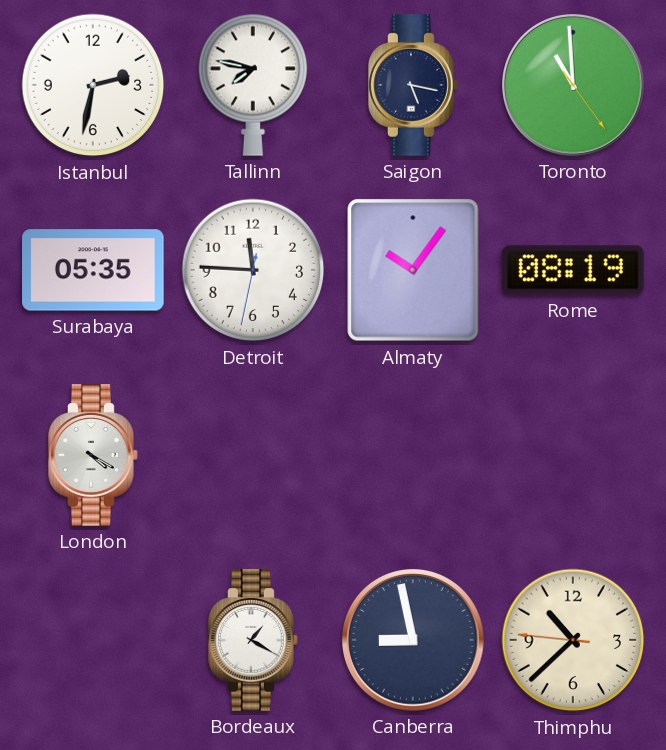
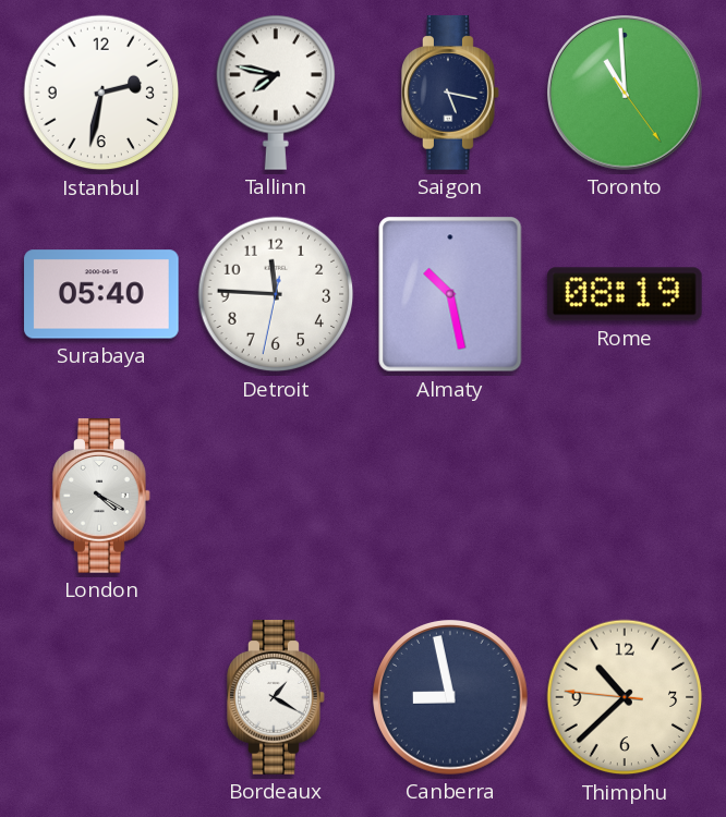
Surabaya: 05:35 -> 05:40
Almaty: 10:06 -> 10:28
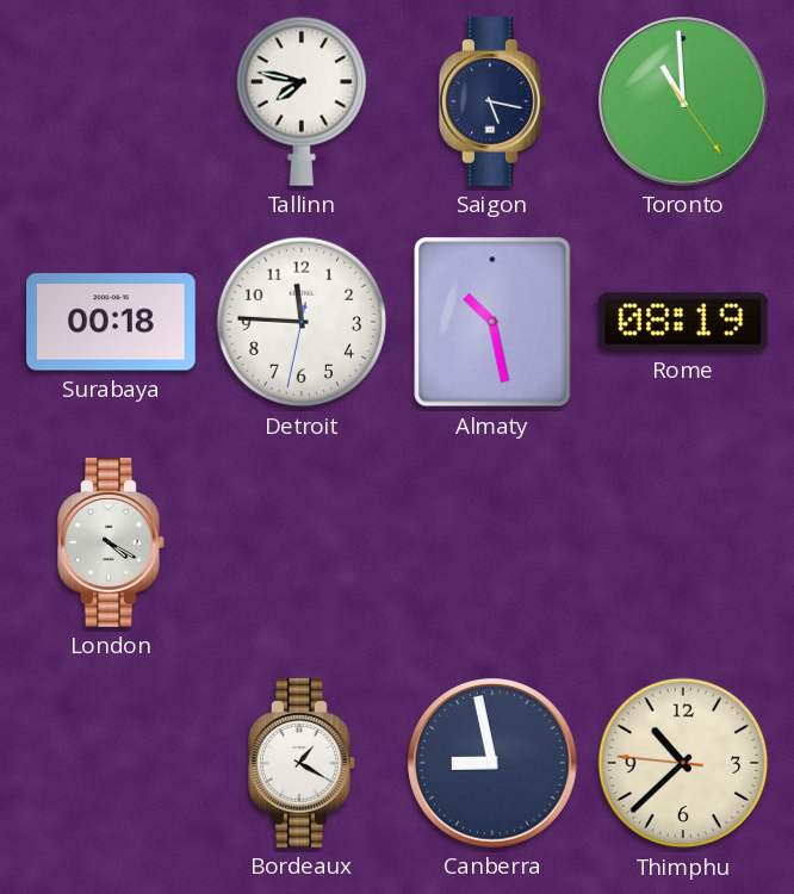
Istanbul: 2:32 -> none
Surabaya: 05:40 -> 00:18
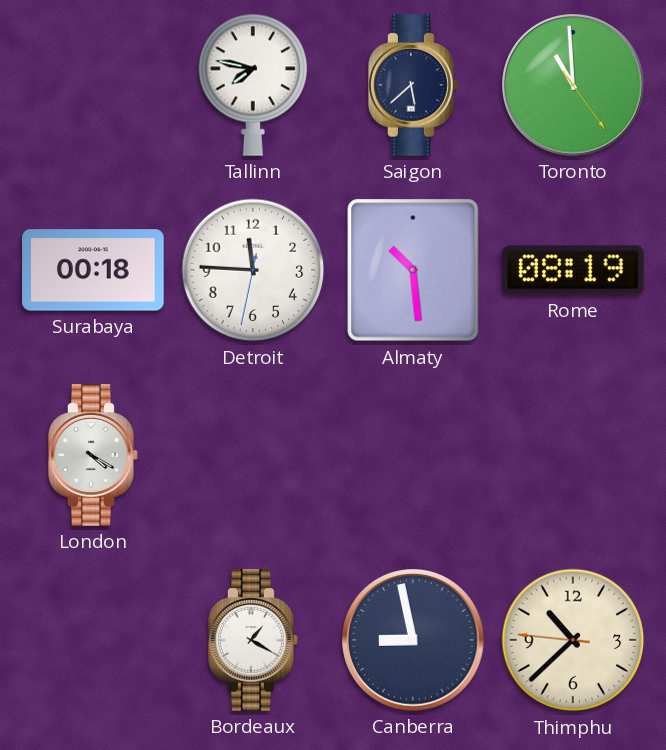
Saigon: 5:17 -> 5:38
Almaty: 10:28 -> 10:29
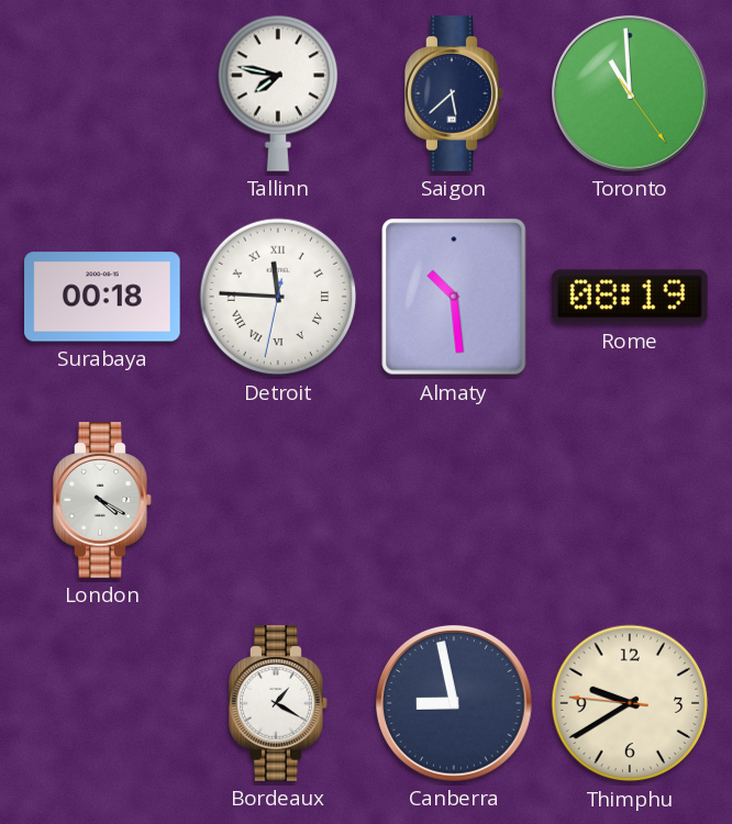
Detroit numerals: Arabic -> Roman
Thimphu: 10:37 -> 9:39
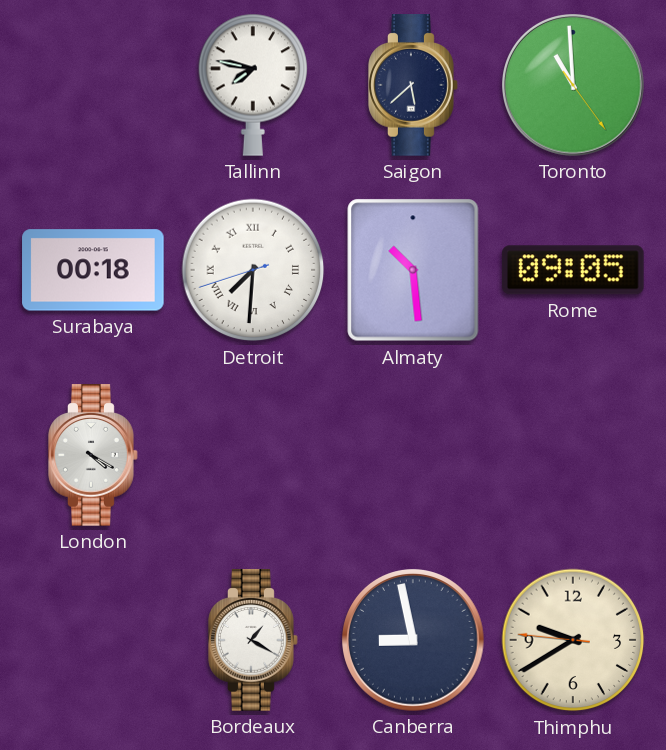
Detroit: 11:45 -> 7:30
Rome: 08:19 -> 09:05
